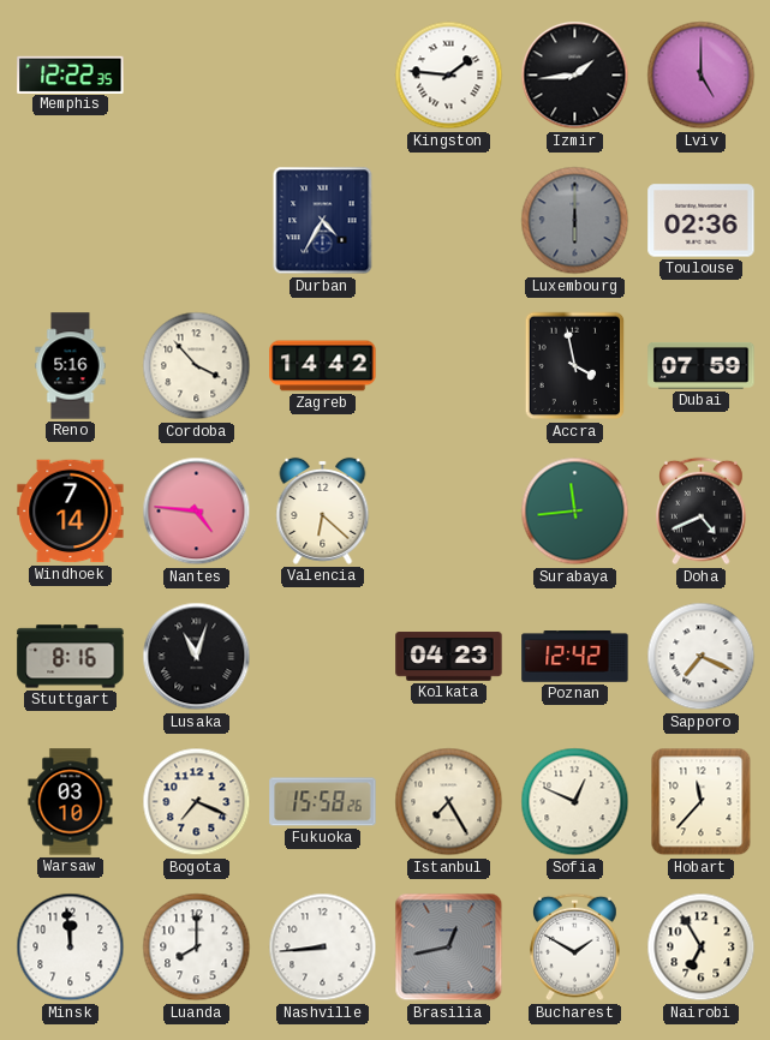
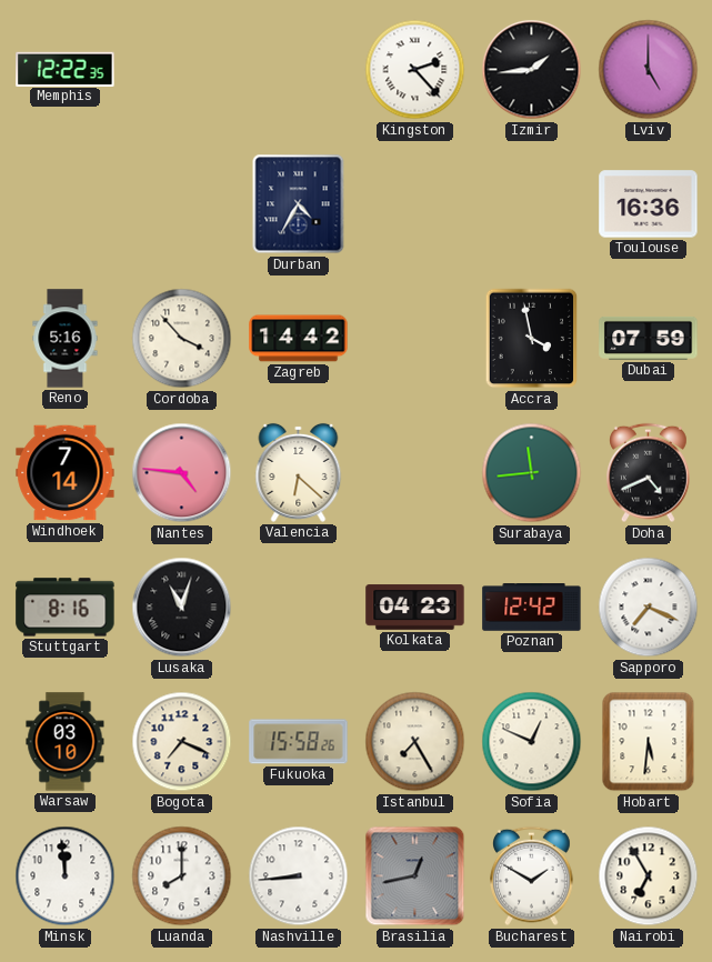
Kingston: 1:46 -> 2:23
Luxembourg: 6:00 -> none
Toulouse: 02:36 -> 16:36
Hobart: 11:37 -> 5:31
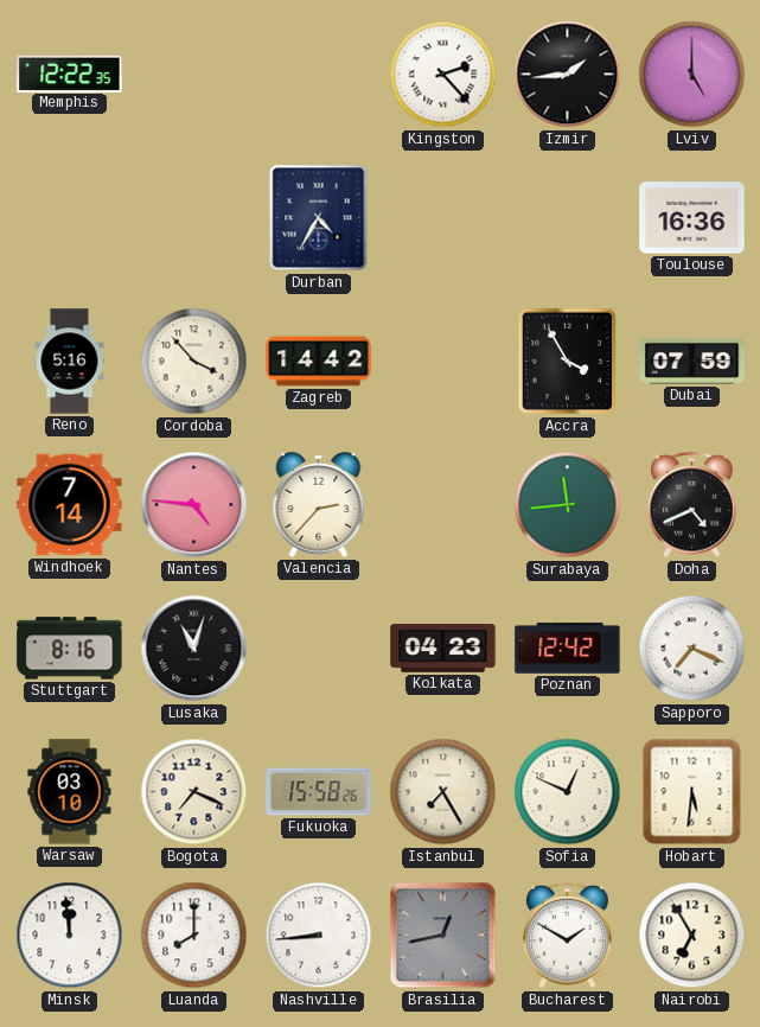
Accra: 3:58 -> 3:55
Valencia: 6:22 -> 2:37
